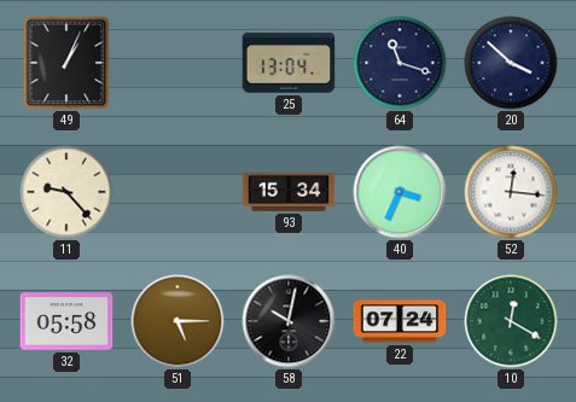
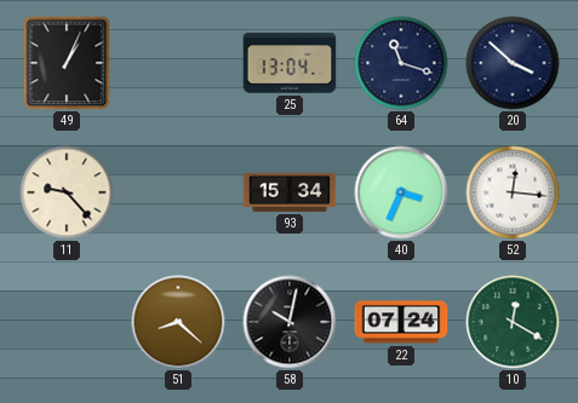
32: 05:58 -> none
51: 5:15 -> 8:22
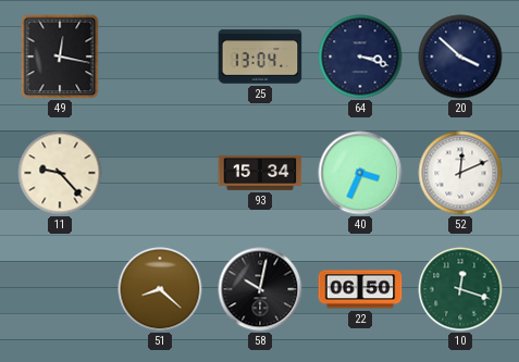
49: 1:04 -> 12:17
64: 11:18 -> 3:18
52: 12:16 -> 12:11
22: 07:24 -> 06:50
10: 12:20 -> 12:18
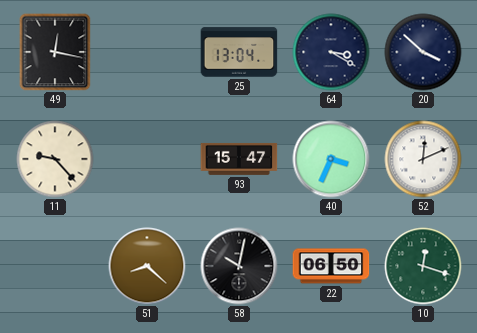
64: 3:18 -> 3:20
93: 15:34 -> 15:47
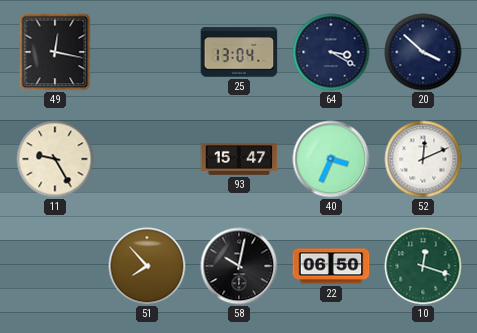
11: 9:23 -> 9:25
51: 8:22 -> 7:53
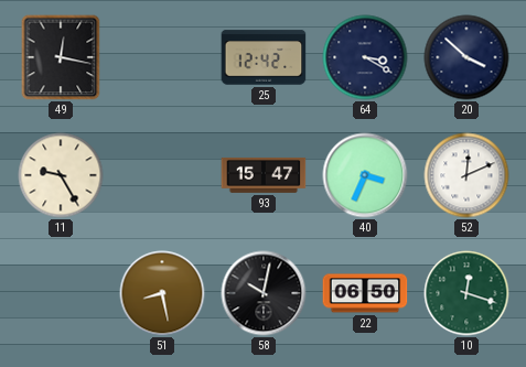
25: 13:04 -> 12:42
51: 7:53 -> 8:28
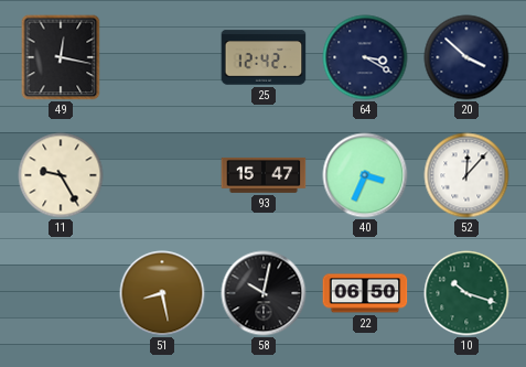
52: 12:11 -> 12:07
10: 12:18 -> 10:18
